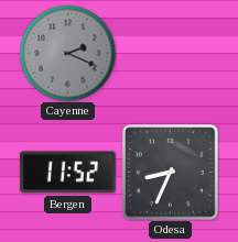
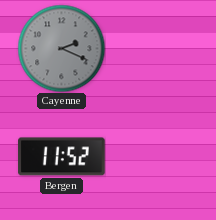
Odesa: 8:34 -> none
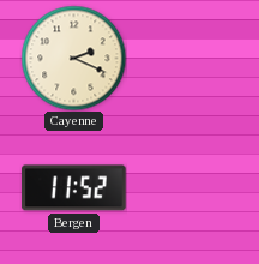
Cayenne dial: grey -> cream
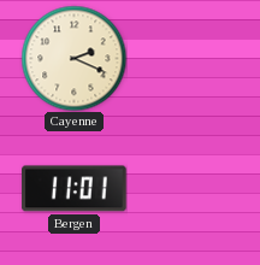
Bergen: 11:52 -> 11:01
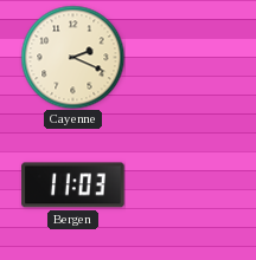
Bergen: 11:01 -> 11:03
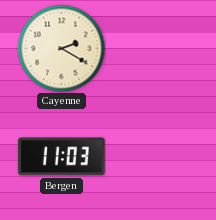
Cayenne: 2:19 -> 2:20
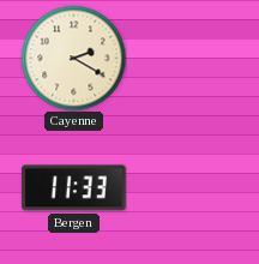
Bergen: 11:03 -> 11:33
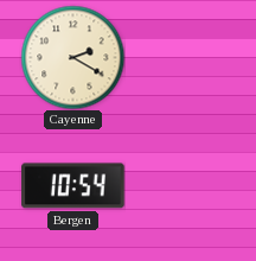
Bergen: 11:33 -> 10:54
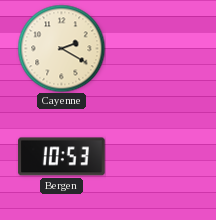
Bergen: 10:54 -> 10:53
